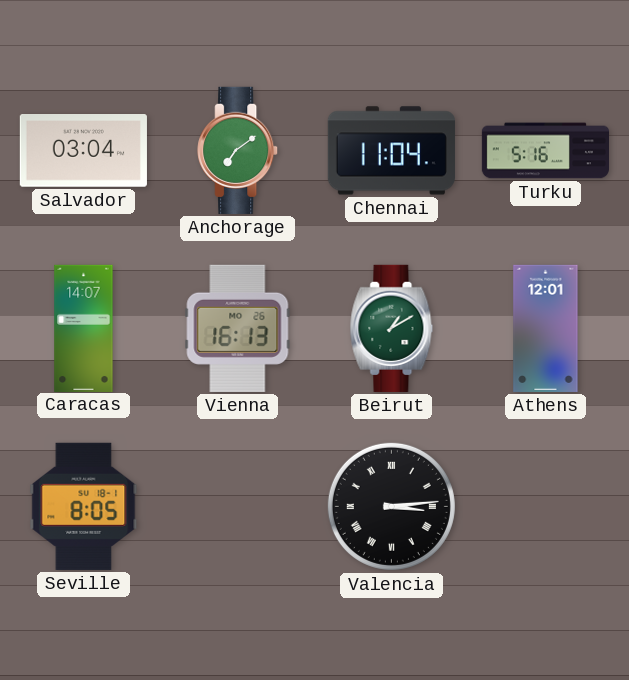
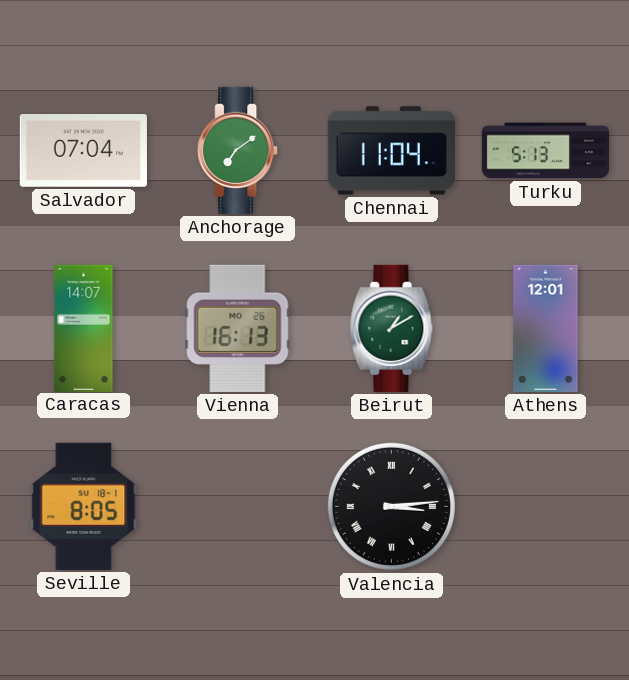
Salvador: 03:04 -> 07:04
Turku: 5:16 -> 5:13
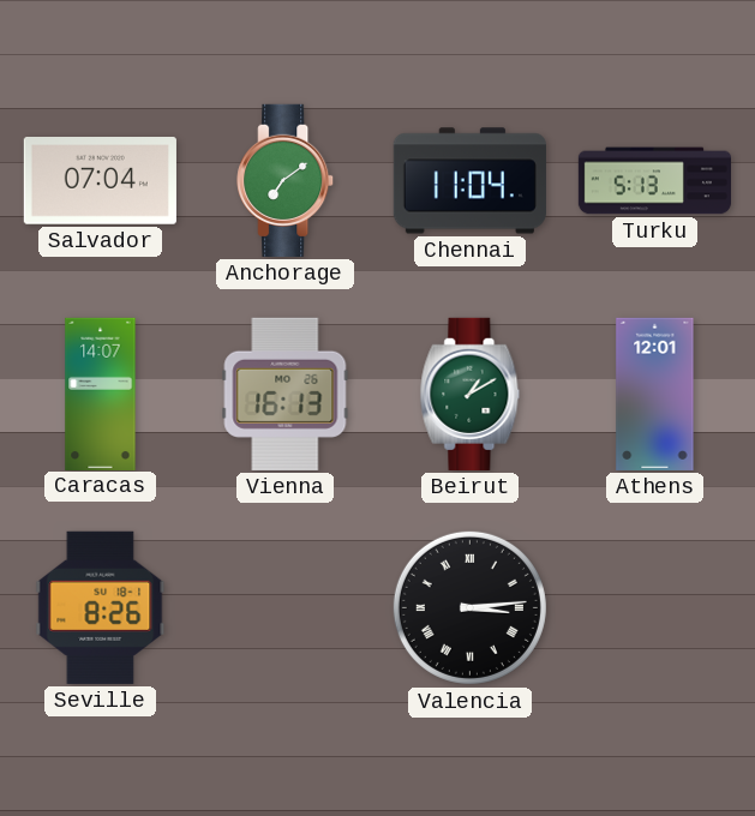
Seville: 8:05 -> 8:26
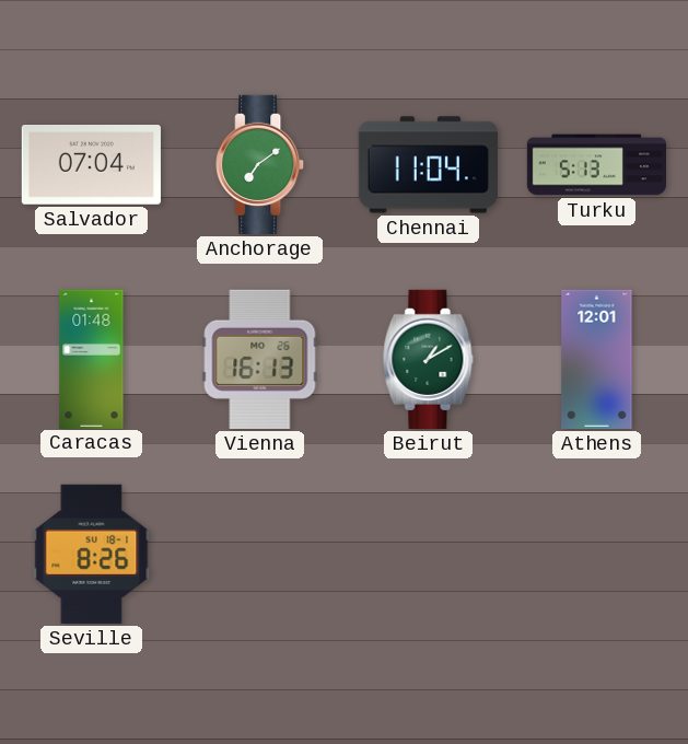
Caracas: 14:07 -> 01:48
Valencia: 3:14 -> none
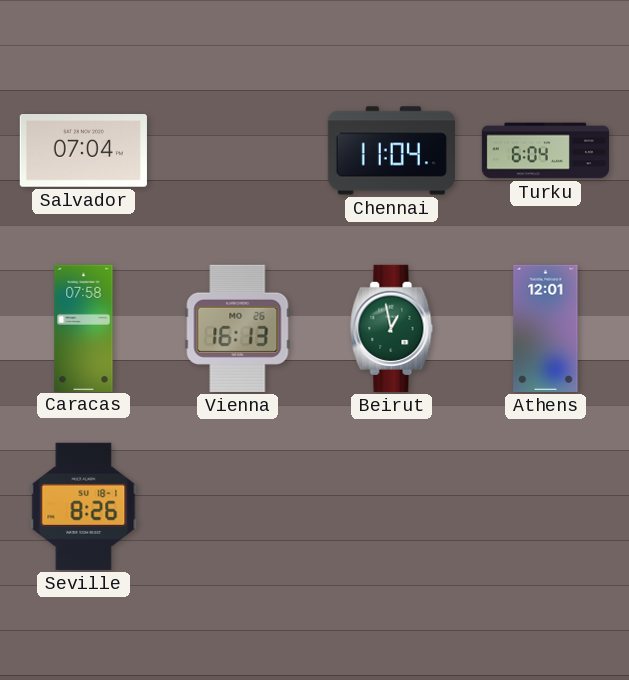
Anchorage: 7:09 -> none
Turku: 5:13 -> 6:04
Caracas: 01:48 -> 07:58
Beirut: 1:10 -> 12:58
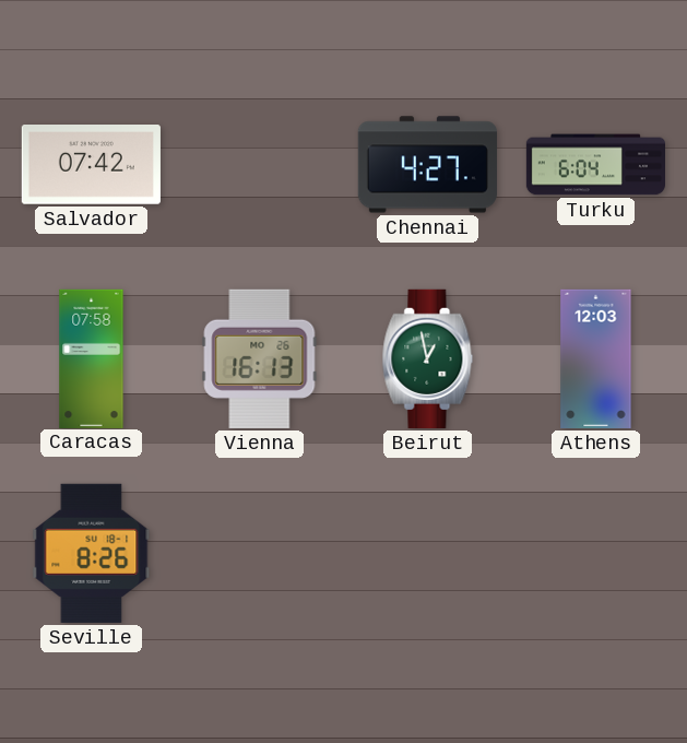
Salvador: 07:04 -> 07:42
Chennai: 11:04 -> 4:27
Athens: 12:01 -> 12:03
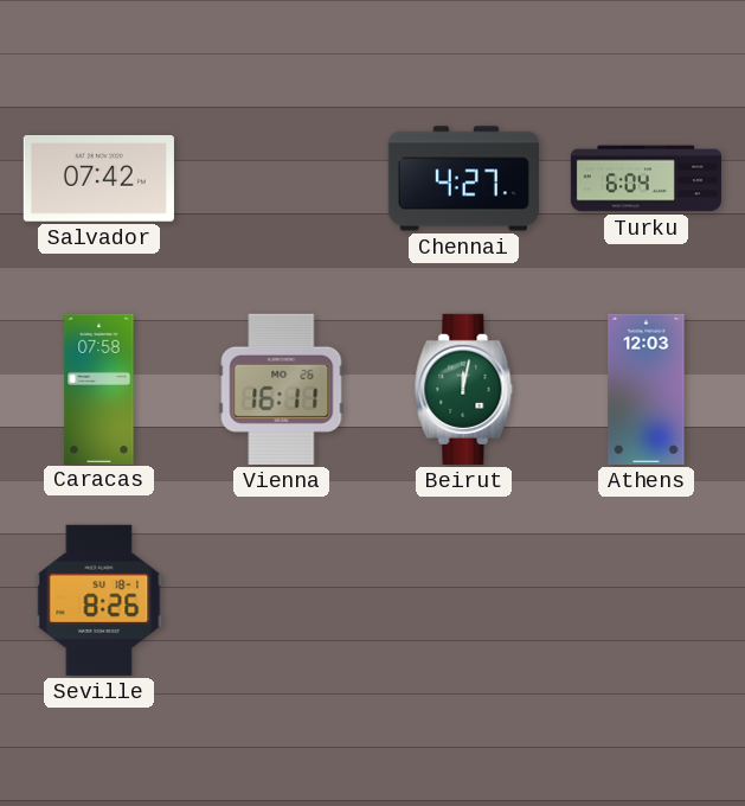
Vienna: 16:13 -> 16:11
Beirut: 12:58 -> 12:02
